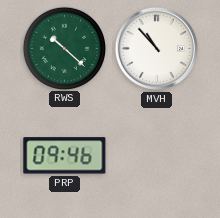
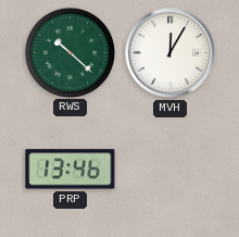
MVH: 10:53 -> 12:05
PRP: 09:46 -> 13:46
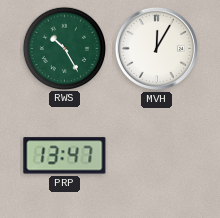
RWS: 10:22 -> 10:25
PRP: 13:46 -> 13:47
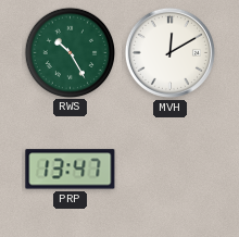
MVH: 12:05 -> 12:10
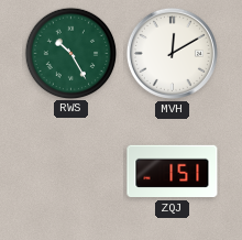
PRP: 13:47 -> none
ZQJ: none -> 1:51
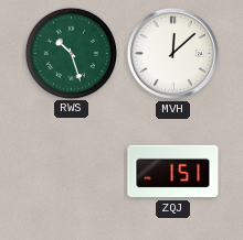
RWS: 10:25 -> 10:27
MVH: 12:10 -> 12:08
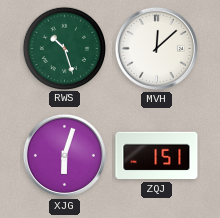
XJG: none -> 6:03
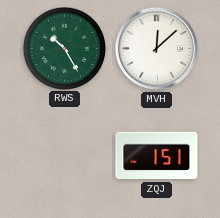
RWS: 10:27 -> 10:25
XJG: 6:03 -> none
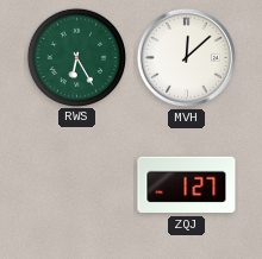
RWS: 10:25 -> 6:25
ZQJ: 1:51 -> 1:27
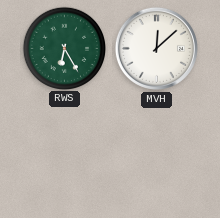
ZQJ: 1:27 -> none
